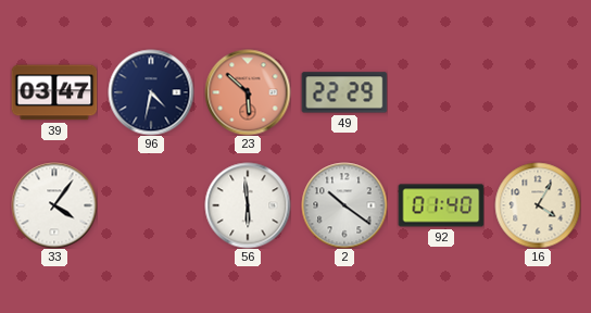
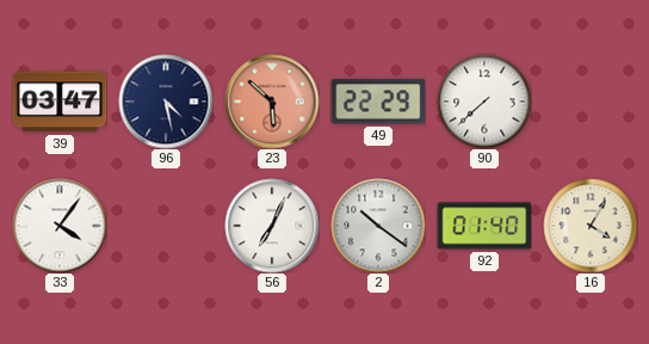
96: 4:32 -> 4:28
90: none -> 7:38
56: 5:59 -> 7:04
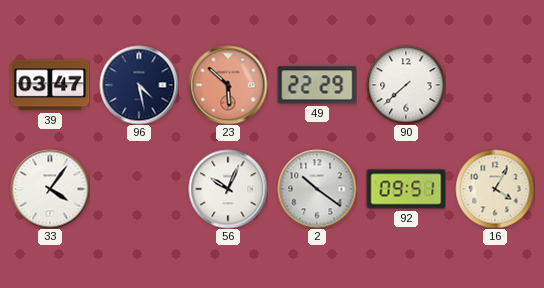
56: 7:04 -> 10:04
92: 01:40 -> 09:51
